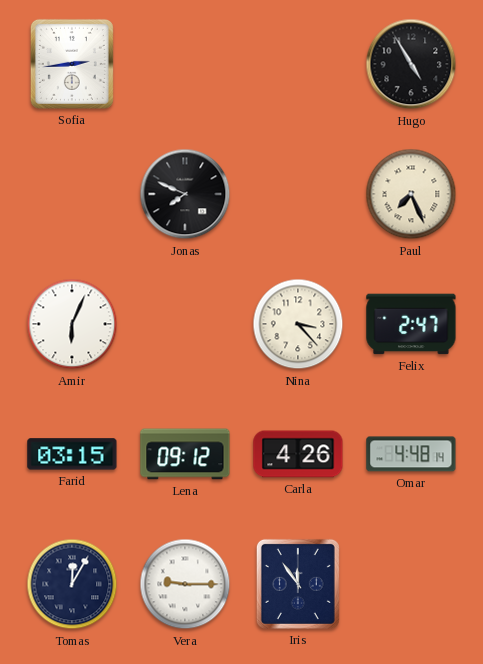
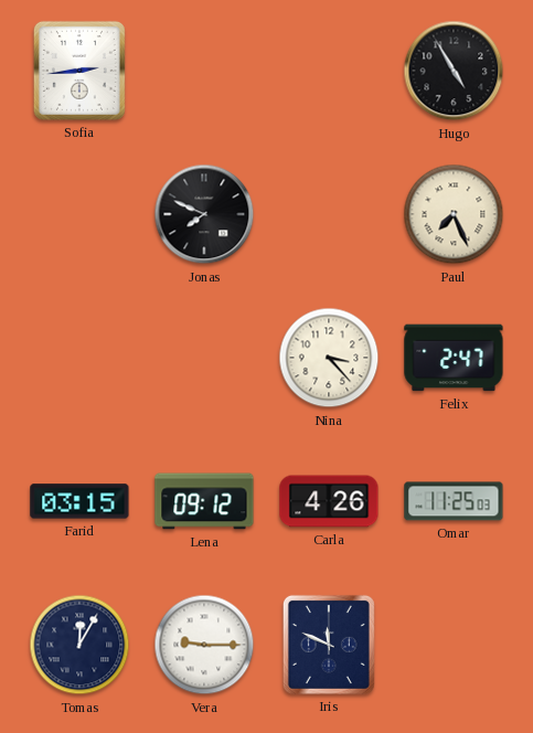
Amir: 6:04 -> none
Omar: 4:48 -> 11:25
Iris: 11:54 -> 11:49
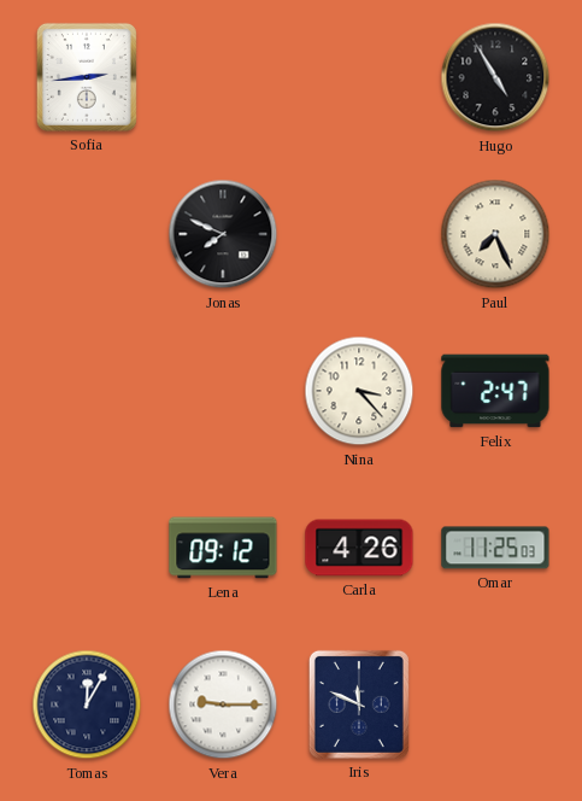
Farid: 03:15 -> none
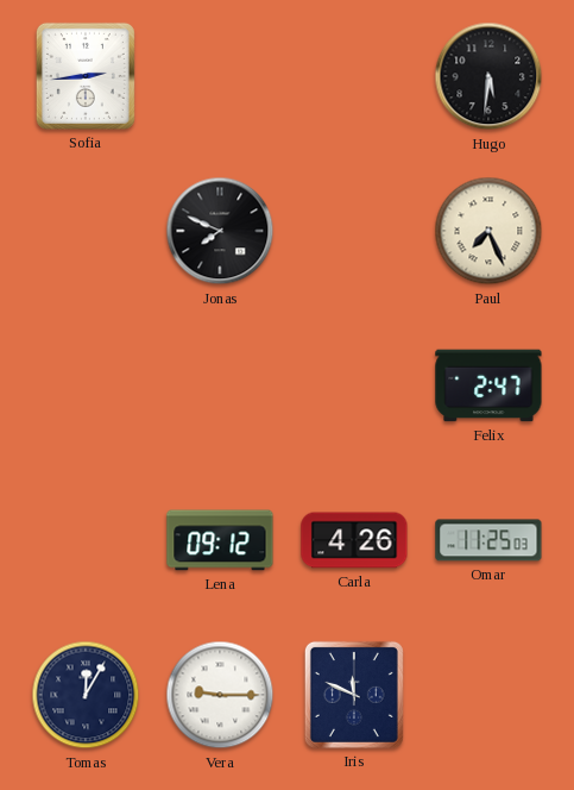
Hugo: 4:55 -> 5:31
Nina: 3:23 -> none
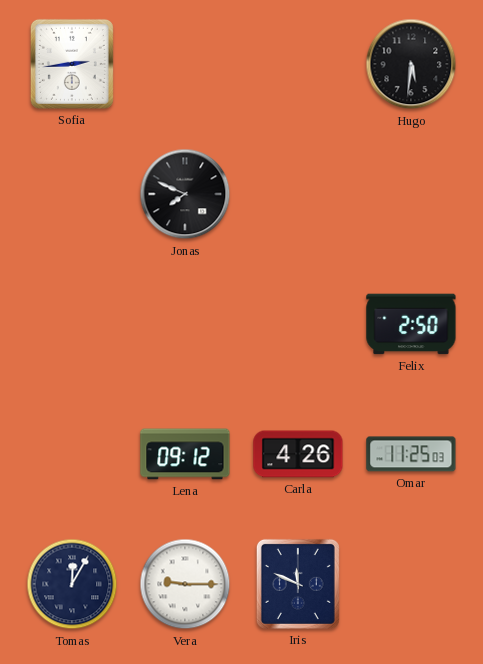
Paul: 7:26 -> none
Felix: 2:47 -> 2:50
